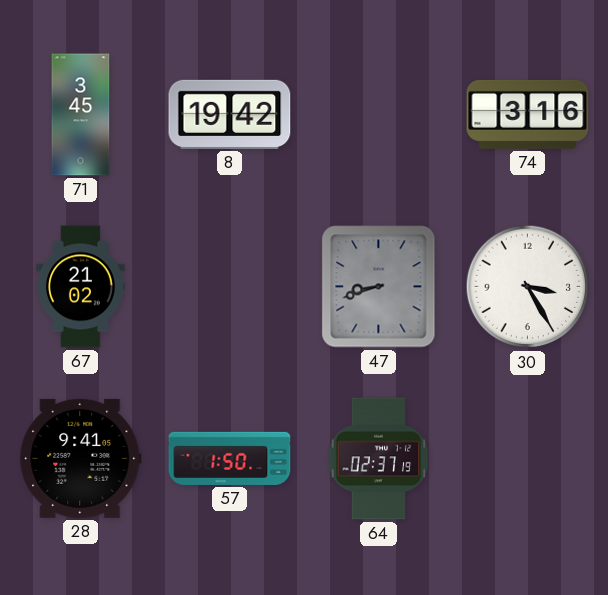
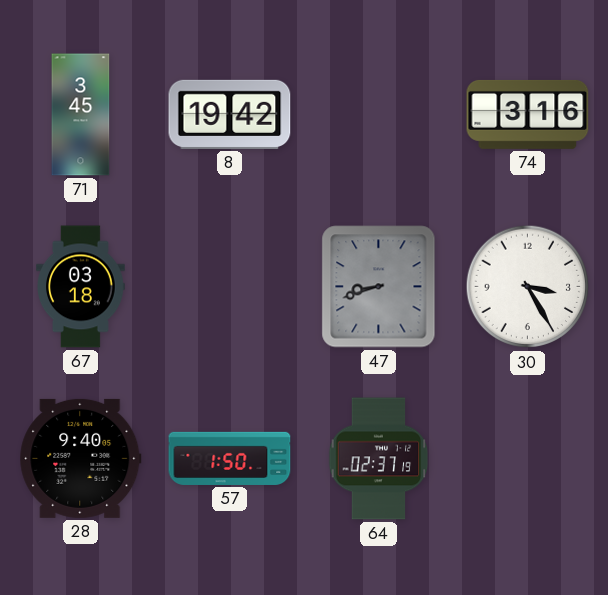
67: 21:02 -> 03:18
28: 9:41 -> 9:40
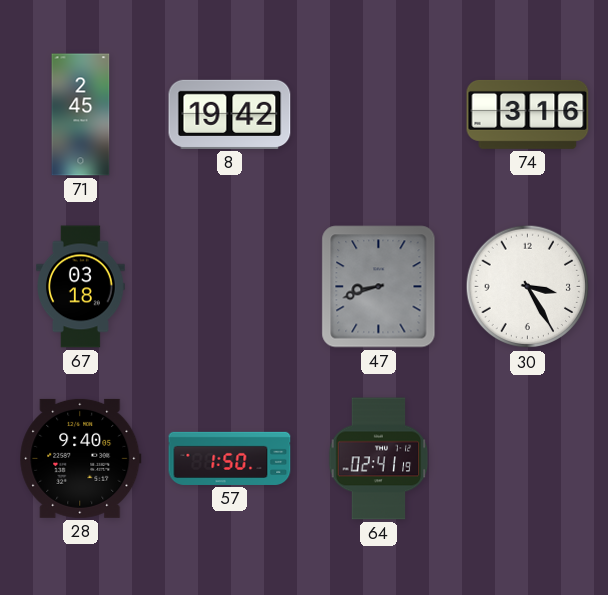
71: 3:45 -> 2:45
64: 02:37 -> 02:41
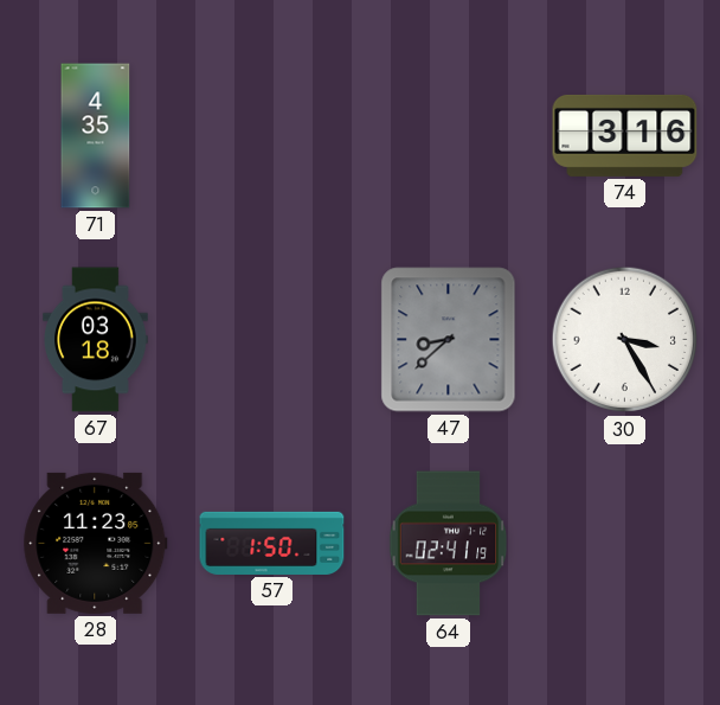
71: 2:45 -> 4:35
8: 19:42 -> none
47: 8:42 -> 8:38
28: 9:40 -> 11:23
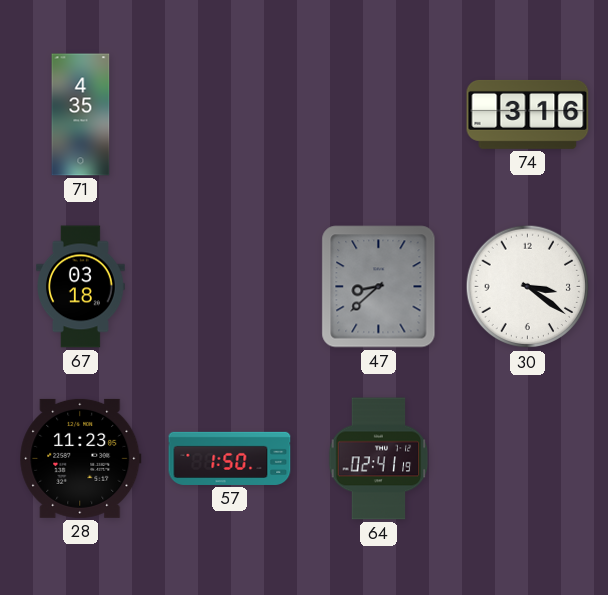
30: 3:25 -> 3:21
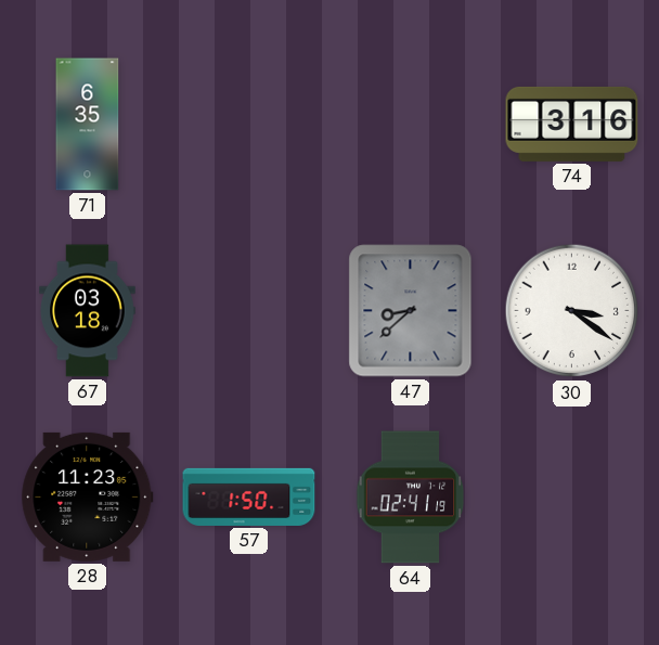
71: 4:35 -> 6:35
